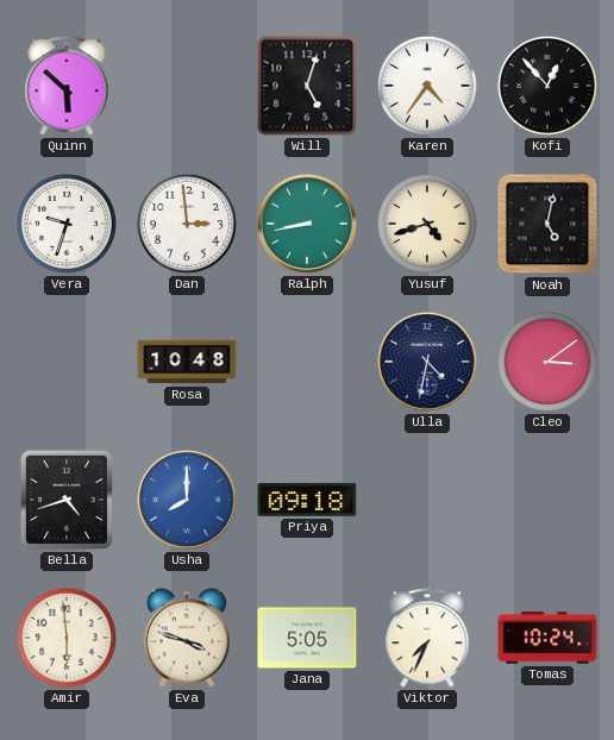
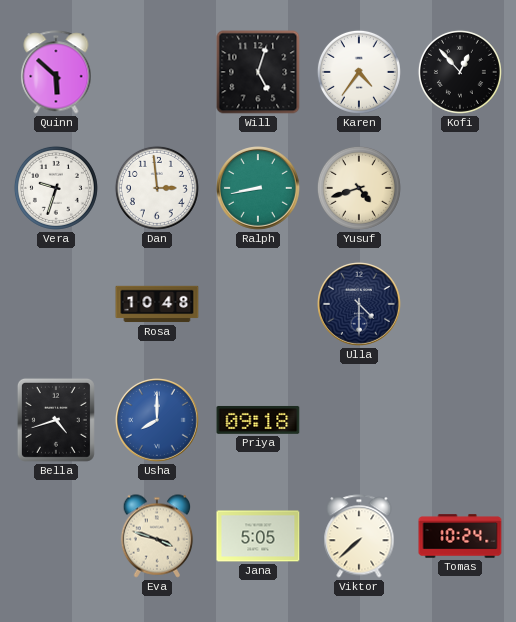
Noah: 5:02 -> none
Ulla: 4:32 -> 4:30
Cleo: 3:09 -> none
Amir: 5:59 -> none
Viktor: 7:34 -> 7:38
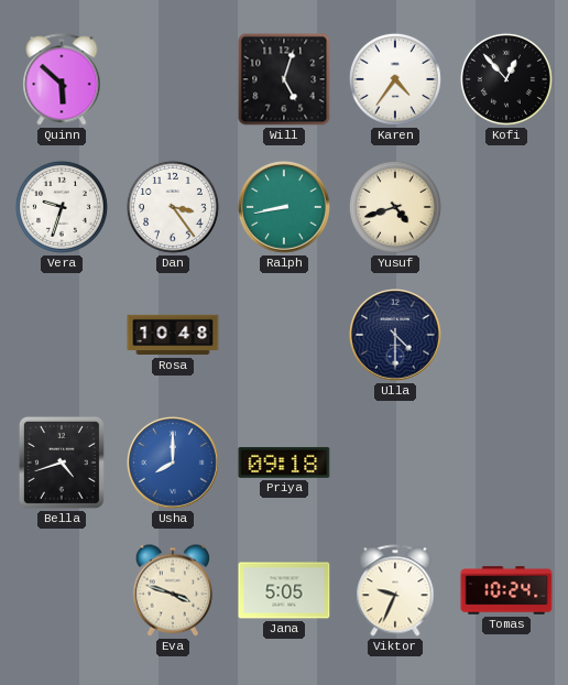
Dan: 2:59 -> 3:24
Viktor: 7:38 -> 9:34
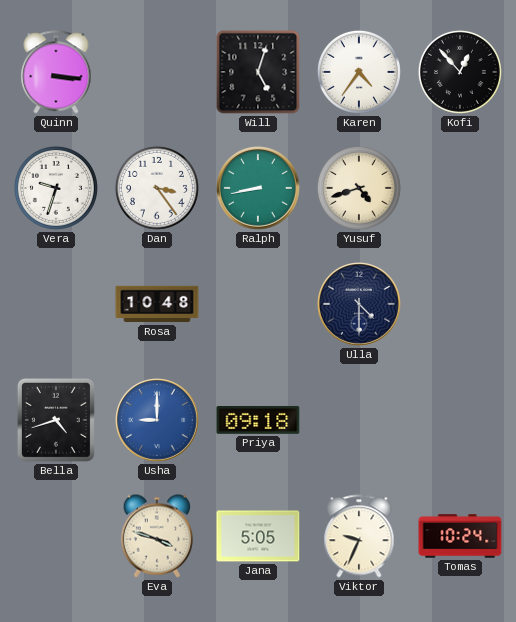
Quinn: 5:52 -> 3:16
Usha: 8:00 -> 9:00
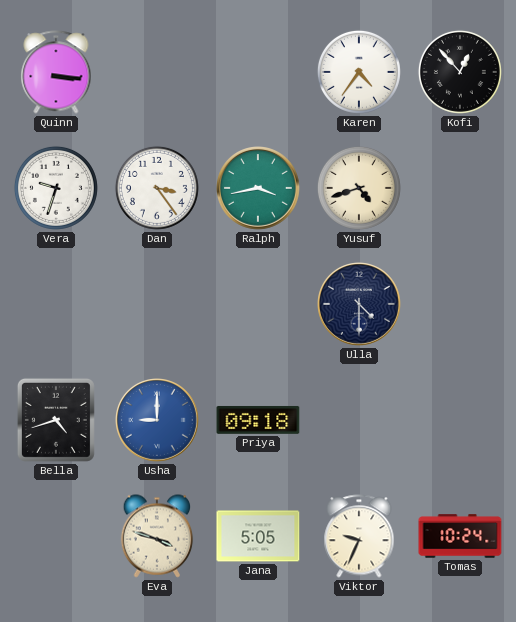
Will: 5:03 -> none
Ralph: 8:43 -> 3:43
Rosa: 10:48 -> none
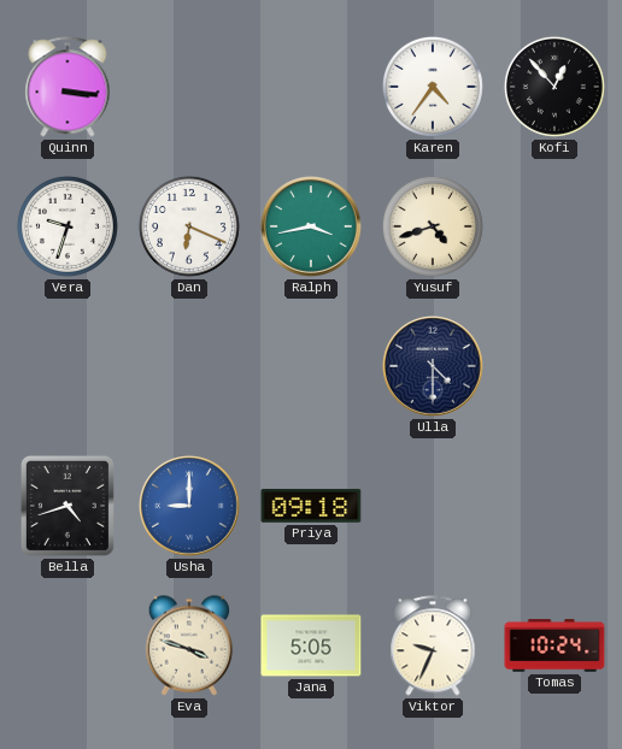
Dan: 3:24 -> 6:19
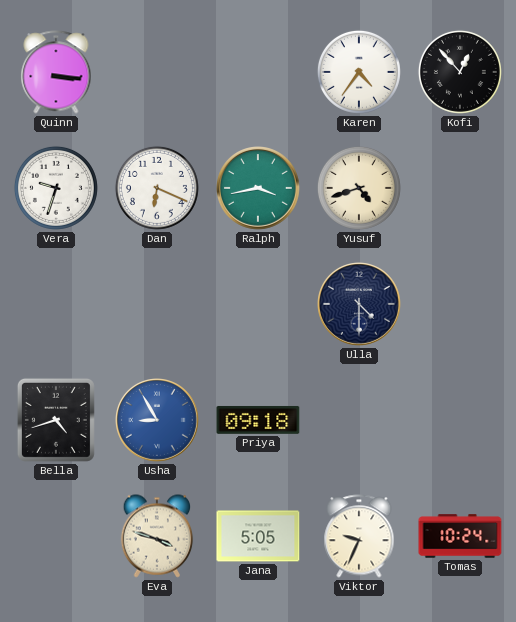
Usha: 9:00 -> 8:55
